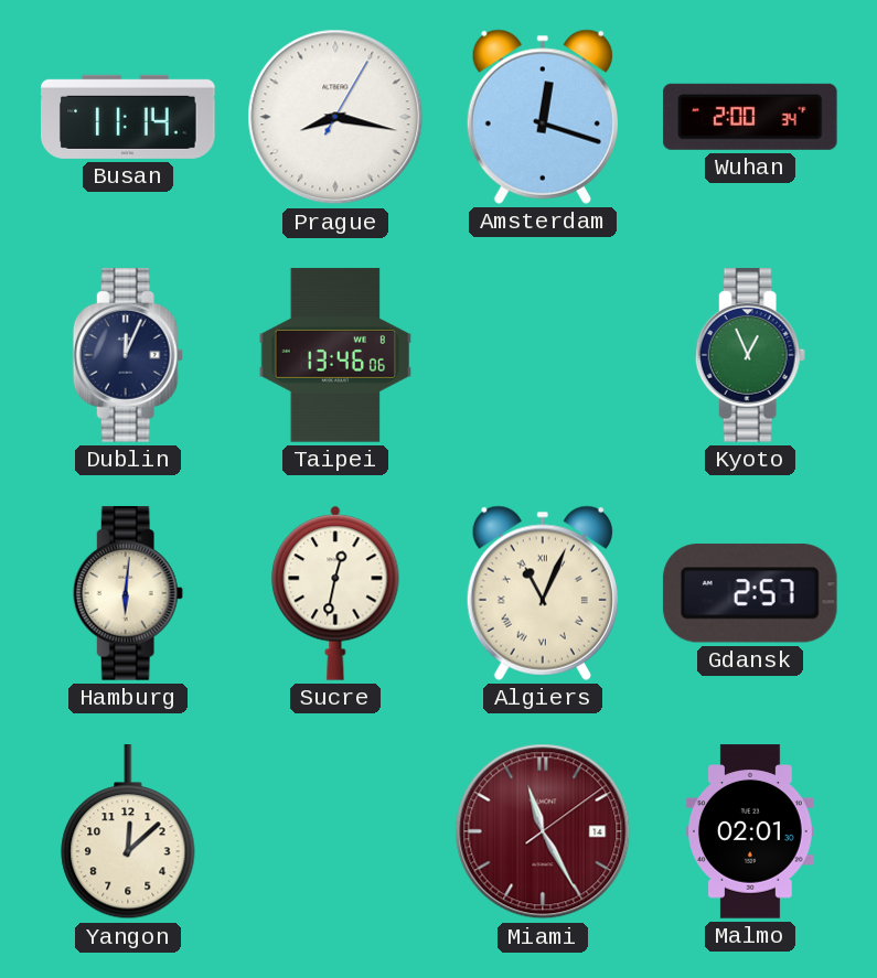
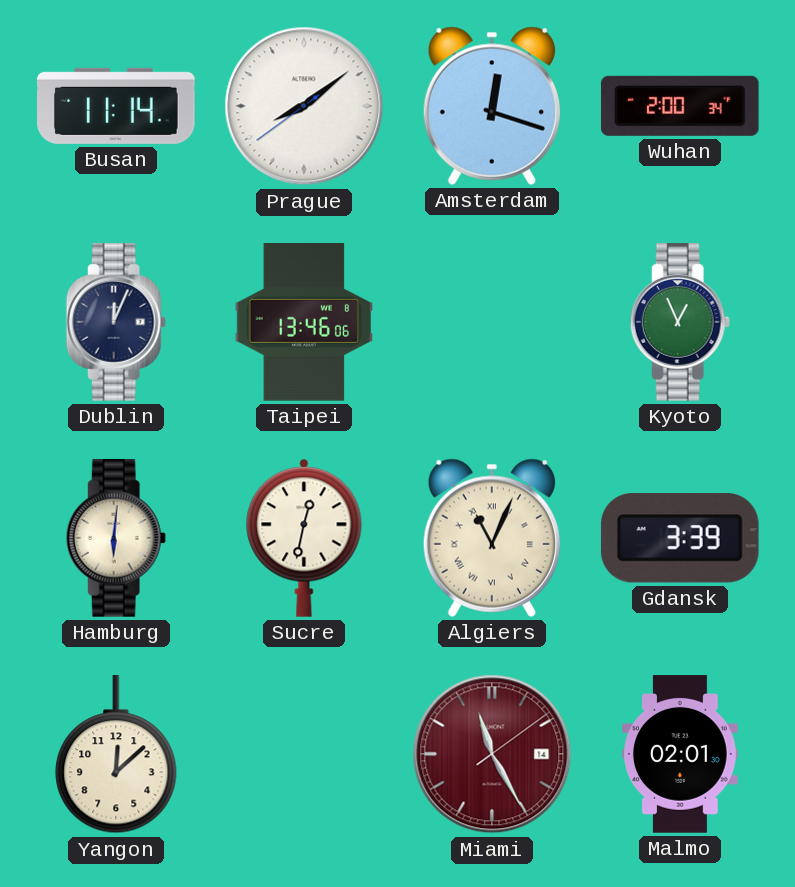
Prague: 8:17 -> 8:08
Gdansk: 2:57 -> 3:39
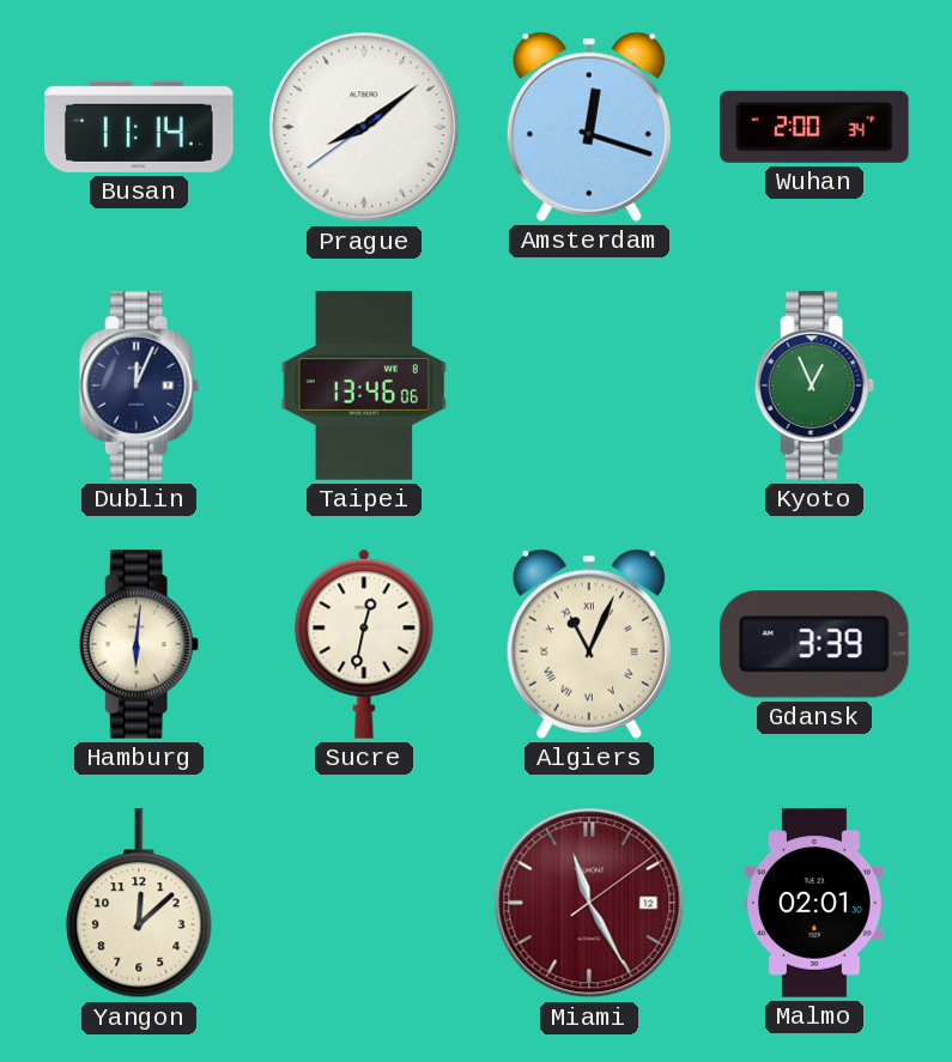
Miami date: 14 -> 12
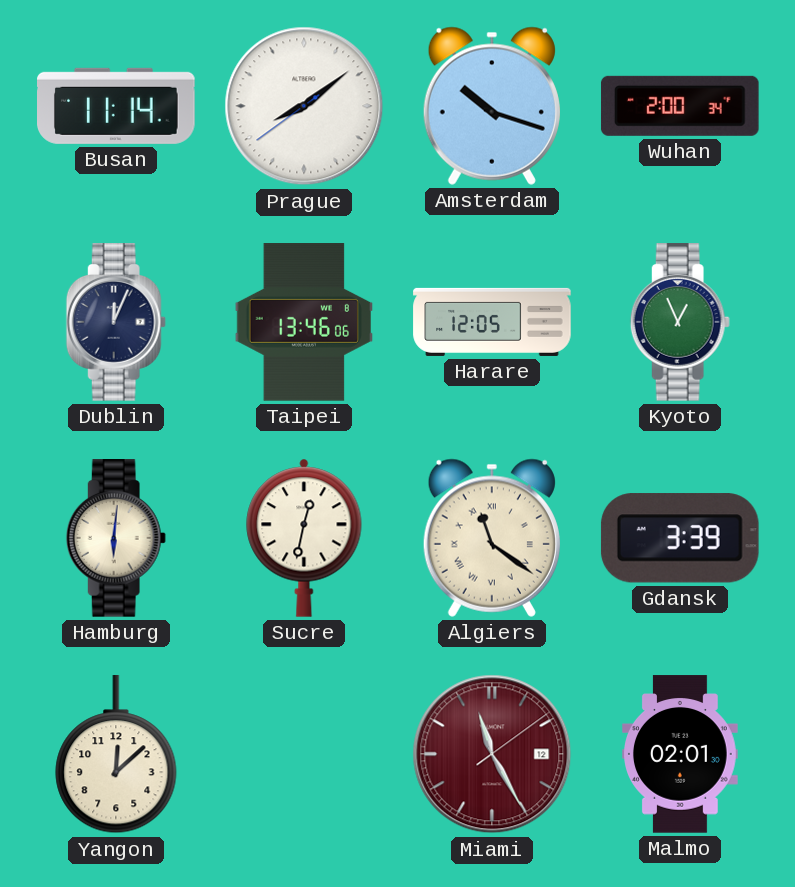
Amsterdam: 12:18 -> 10:18
Harare: none -> 12:05
Algiers: 11:04 -> 11:21
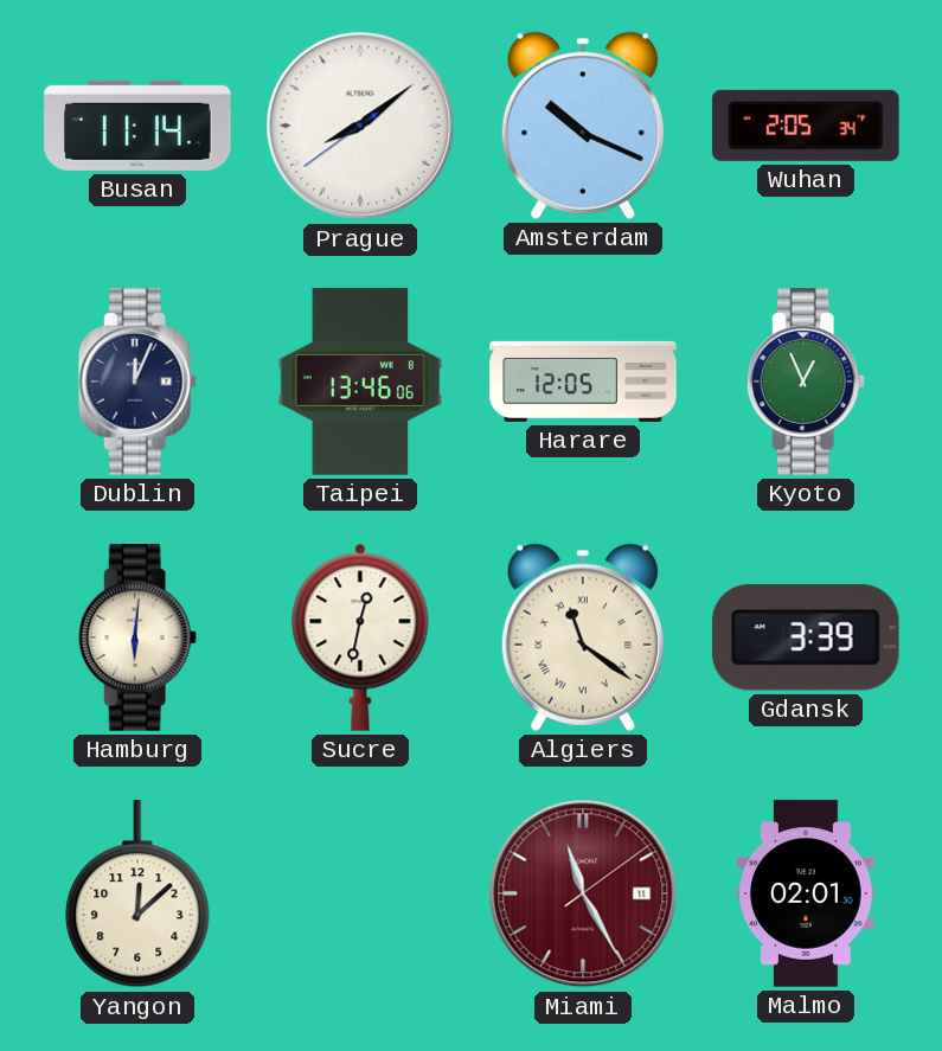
Amsterdam: 10:18 -> 10:19
Wuhan: 2:00 -> 2:05
Miami date: 12 -> 11
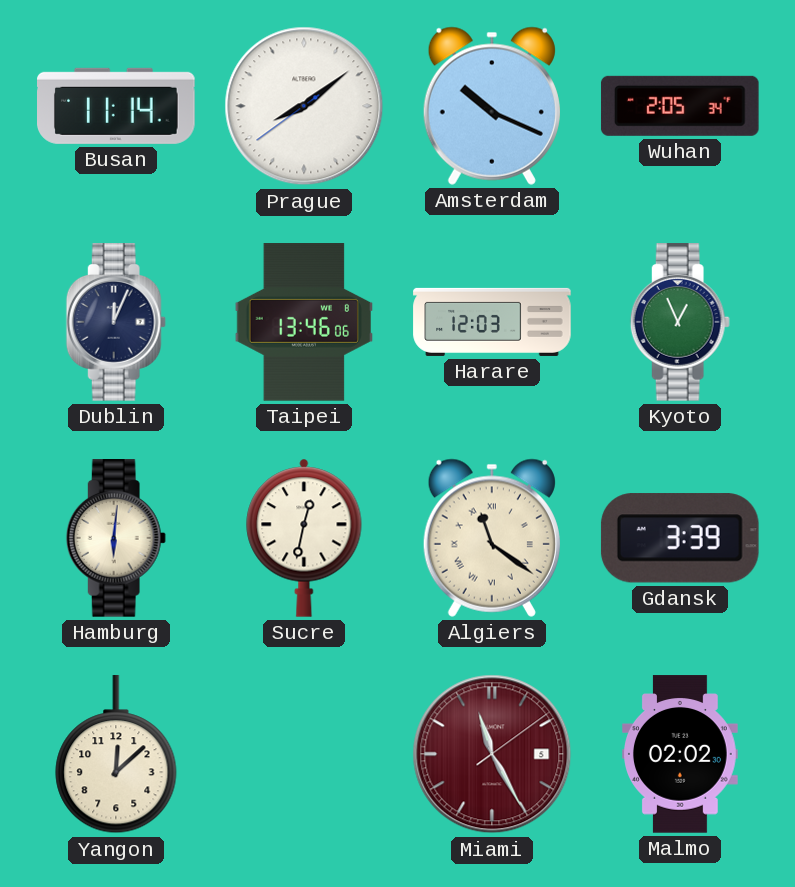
Harare: 12:05 -> 12:03
Miami date: 11 -> 5
Malmo: 02:01 -> 02:02
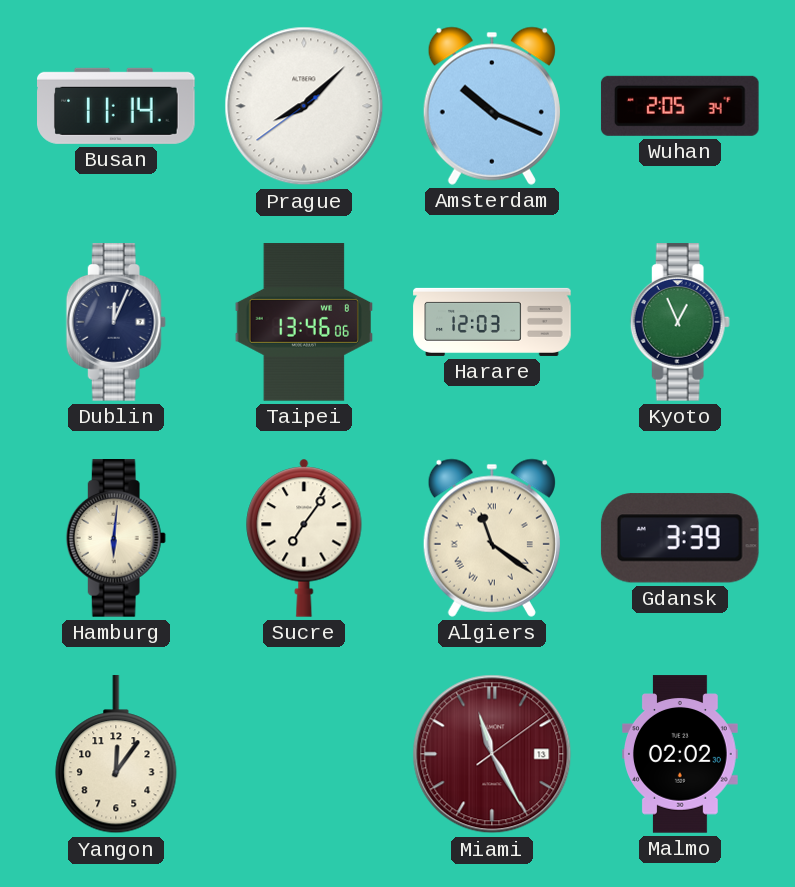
Prague: 8:08 -> 8:07
Sucre: 12:32 -> 7:06
Yangon: 12:08 -> 12:06
Miami date: 5 -> 13
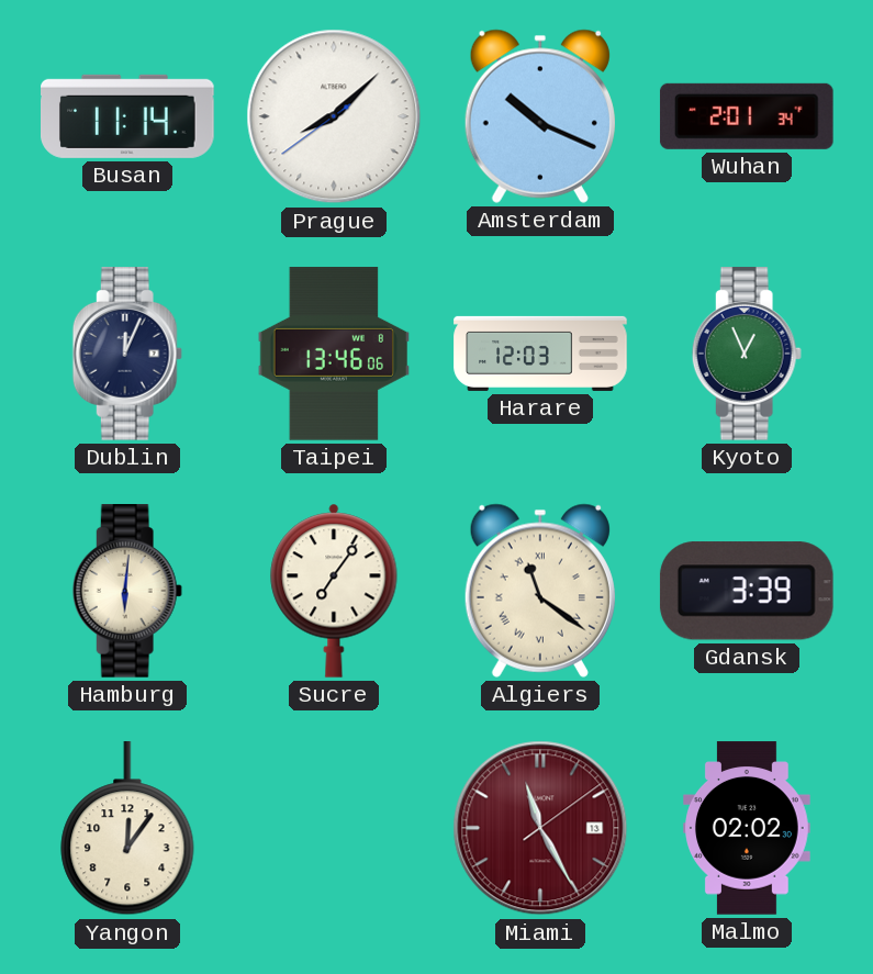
Wuhan: 2:05 -> 2:01
